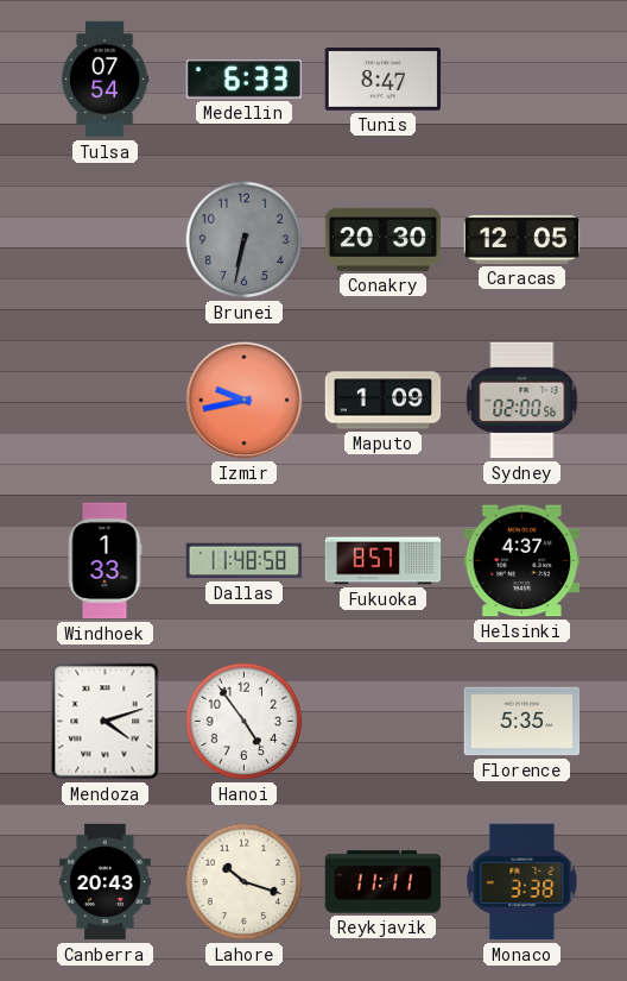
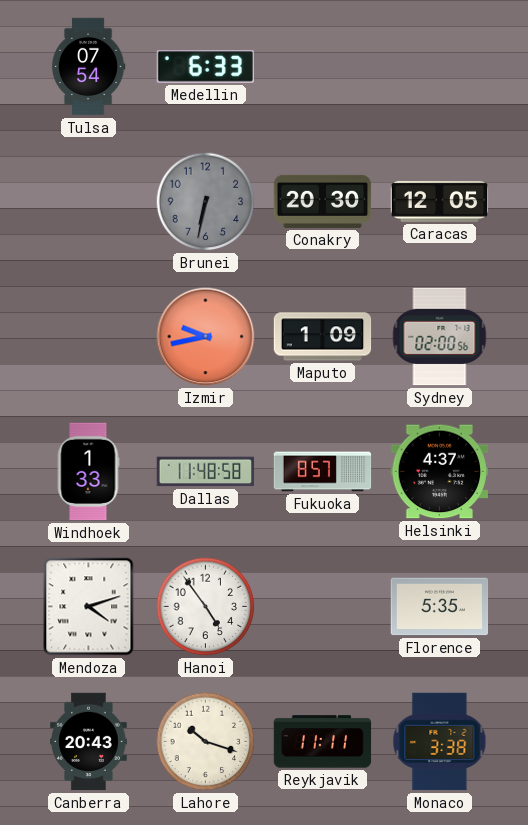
Tunis: 8:47 -> none
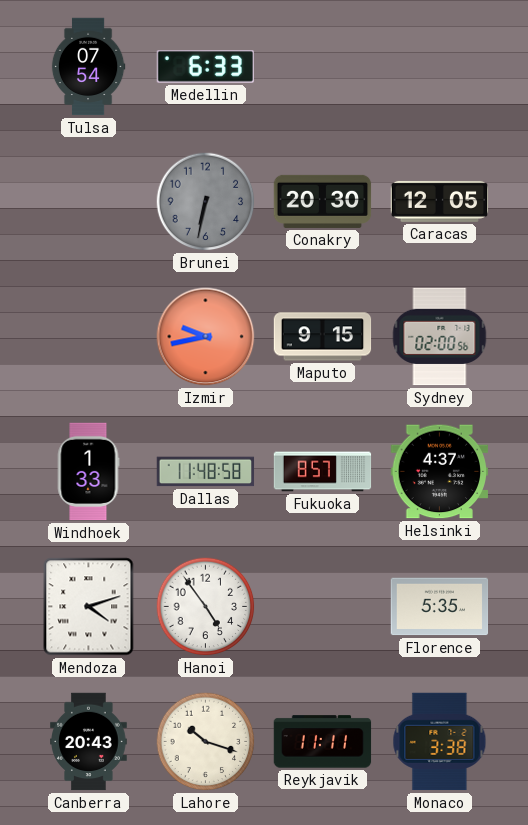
Maputo: 1:09 -> 9:15
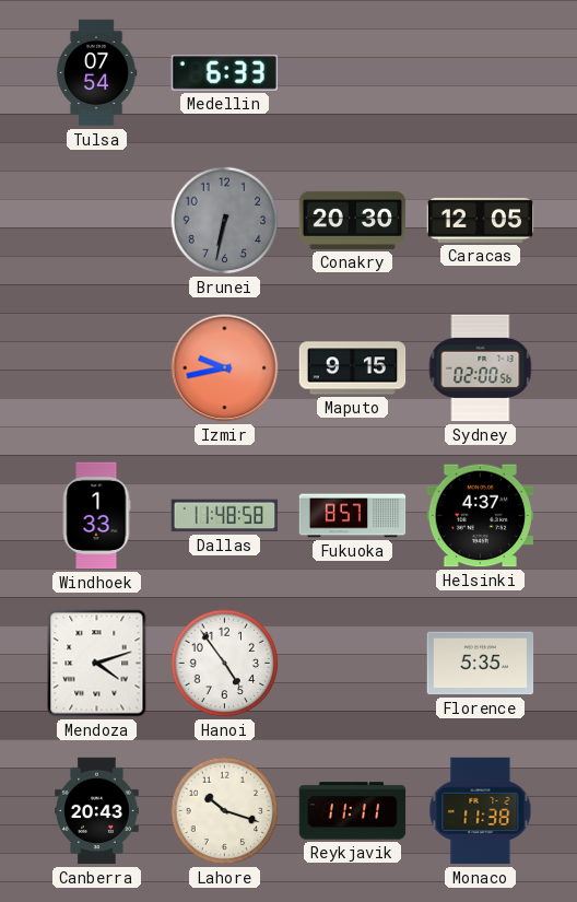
Monaco: 3:38 -> 11:38
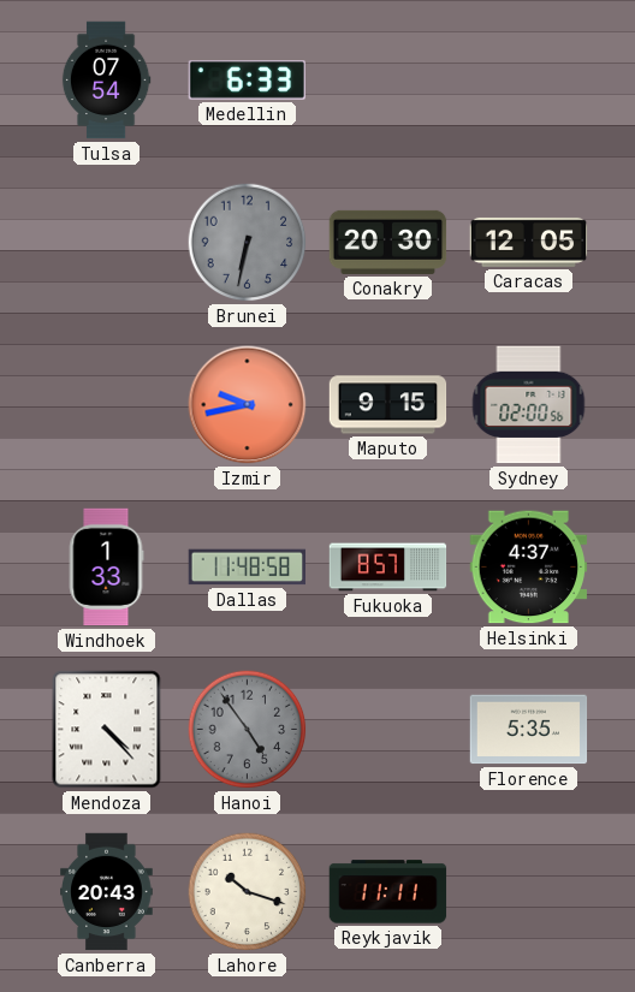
Mendoza: 4:12 -> 4:23
Hanoi dial: white -> grey
Monaco: 11:38 -> none
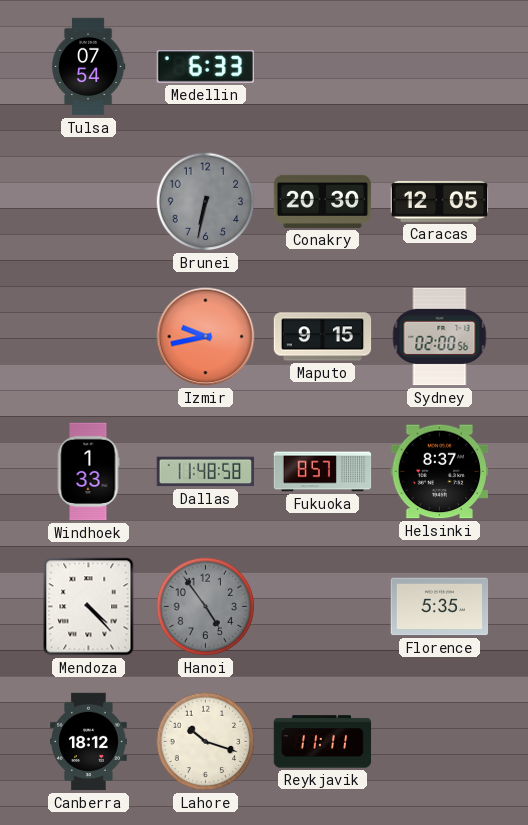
Helsinki: 4:37 -> 8:37
Canberra: 20:43 -> 18:12
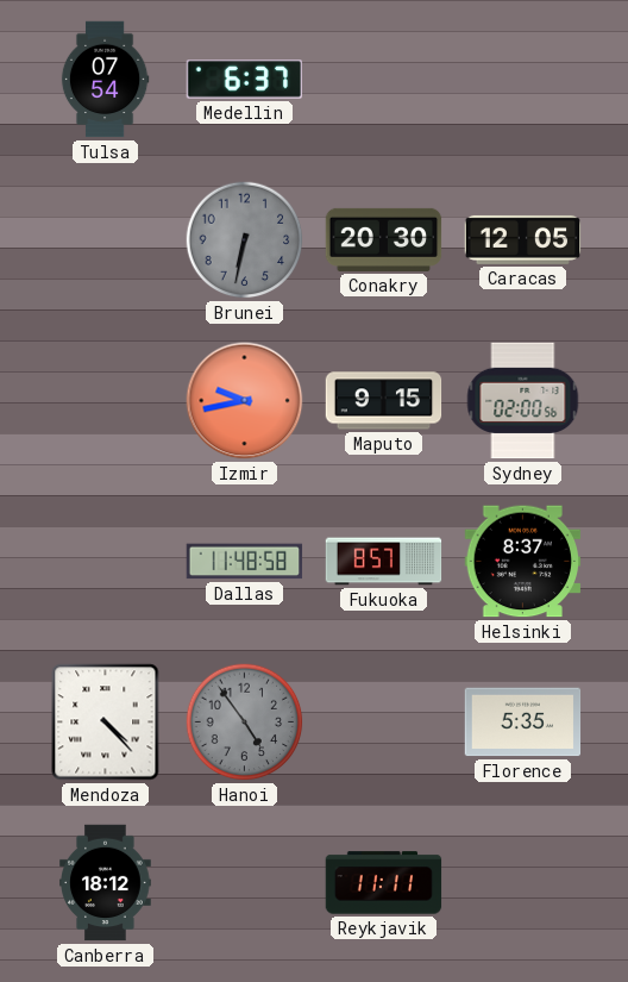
Medellin: 6:33 -> 6:37
Windhoek: 1:33 -> none
Lahore: 10:18 -> none
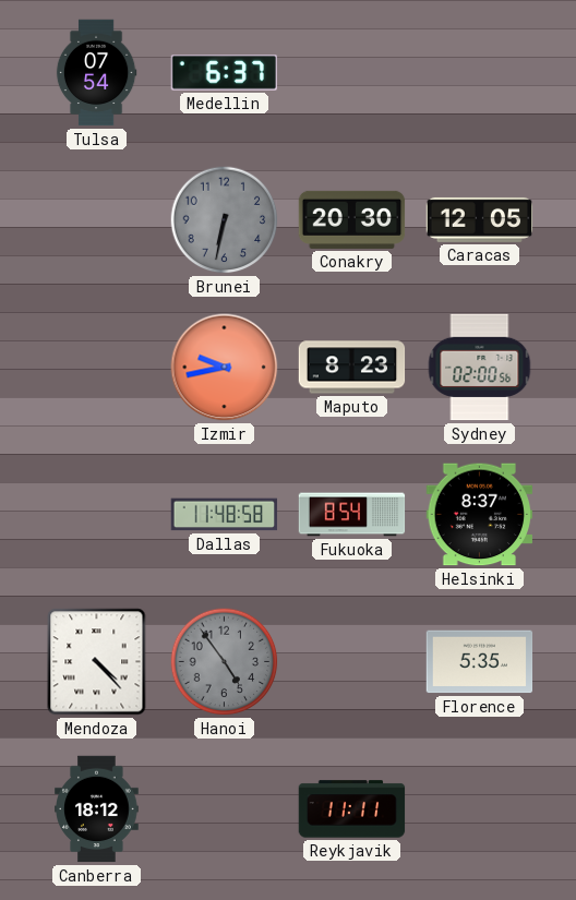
Maputo: 9:15 -> 8:23
Fukuoka: 8:57 -> 8:54
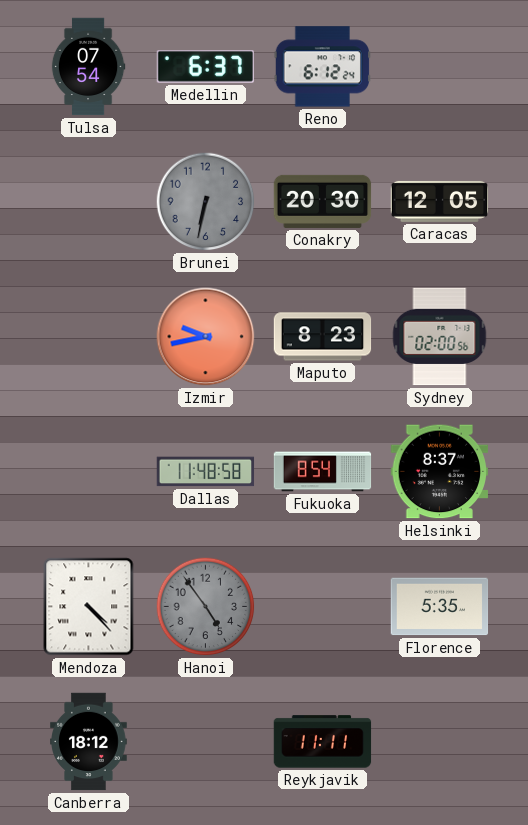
Reno: none -> 6:12
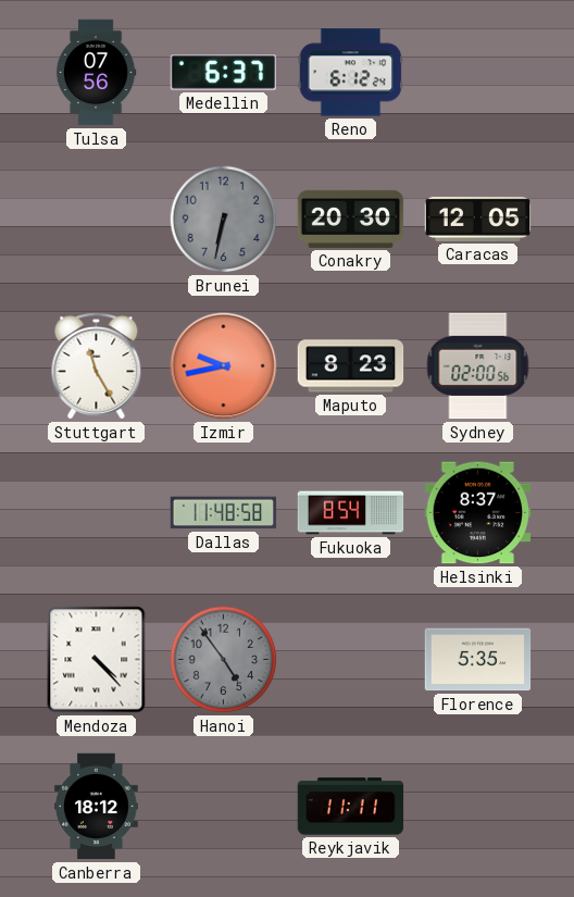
Tulsa: 07:54 -> 07:56
Stuttgart: none -> 11:25
